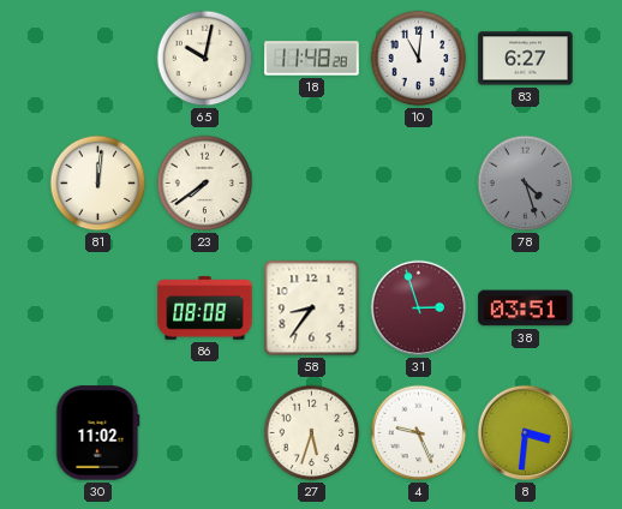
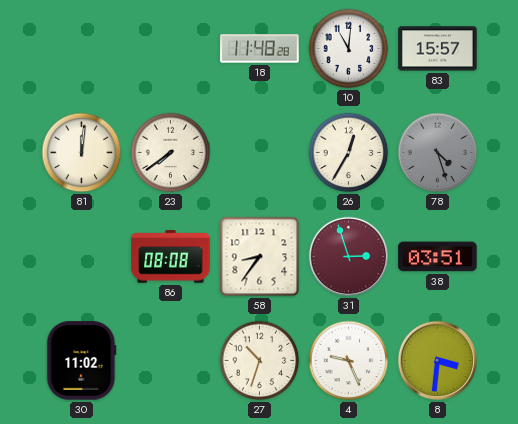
65: 10:02 -> none
83: 6:27 -> 15:57
26: none -> 12:35
27: 5:33 -> 10:33
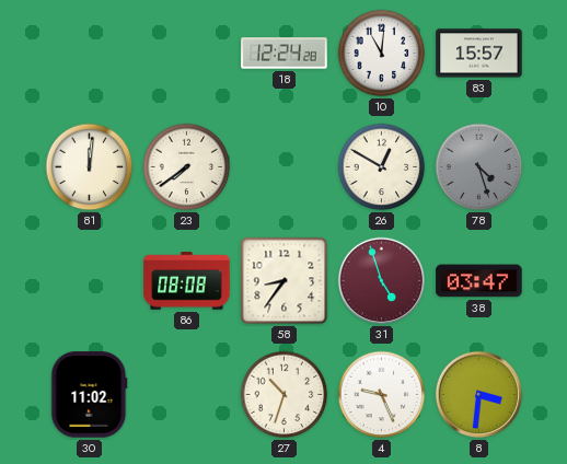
18: 11:48 -> 12:24
26: 12:35 -> 12:50
31: 2:57 -> 4:57
38: 03:51 -> 03:47
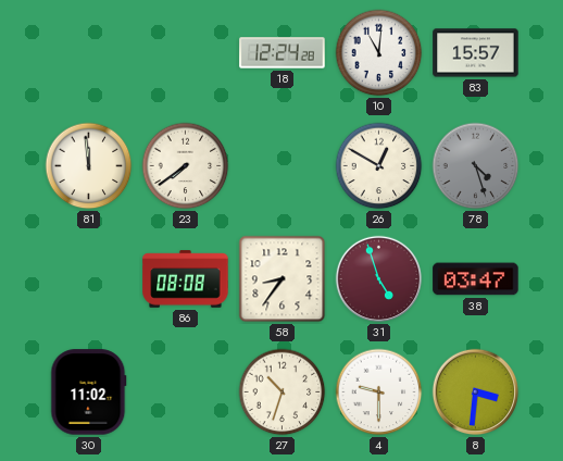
81: 12:01 -> 11:59
4: 9:26 -> 9:30
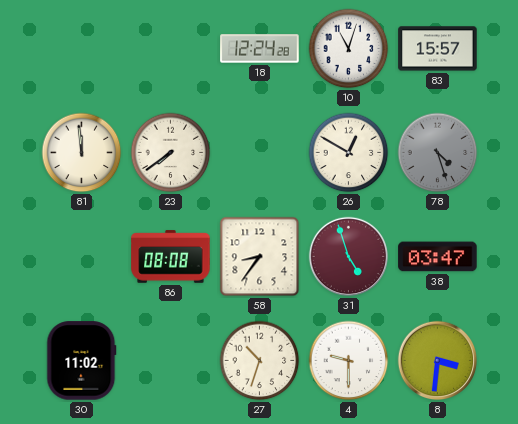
10: 11:01 -> 11:03
